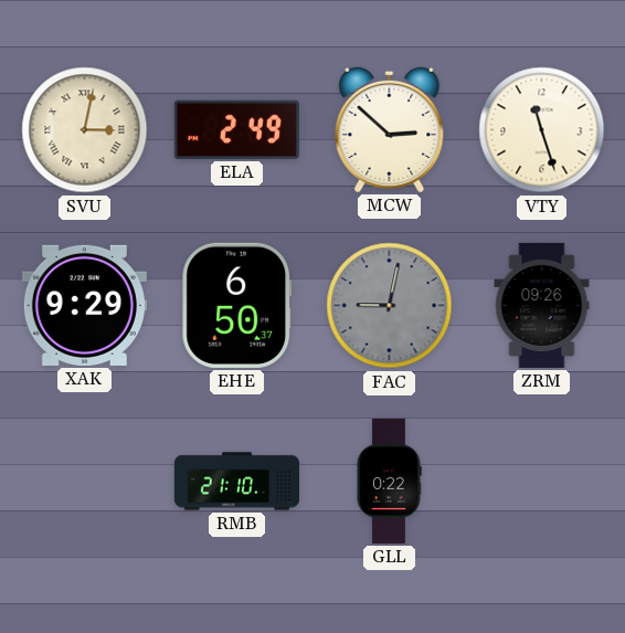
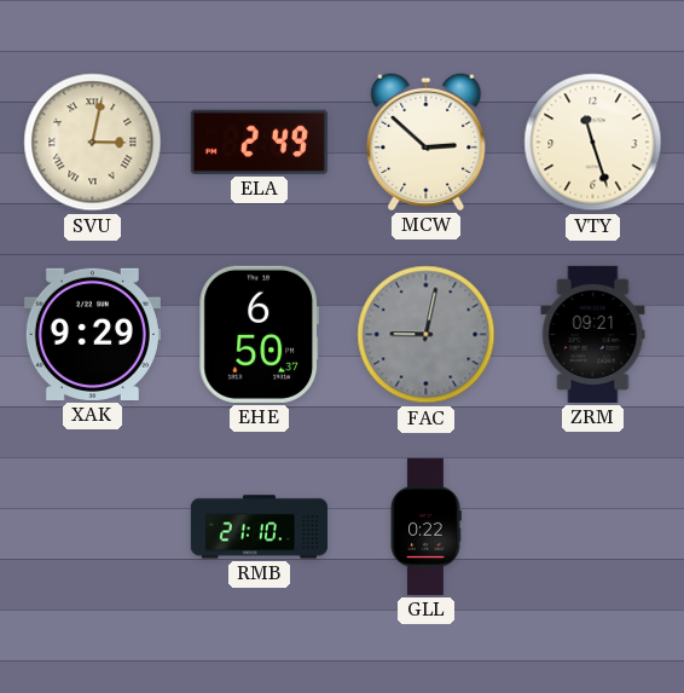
ZRM: 09:26 -> 09:21
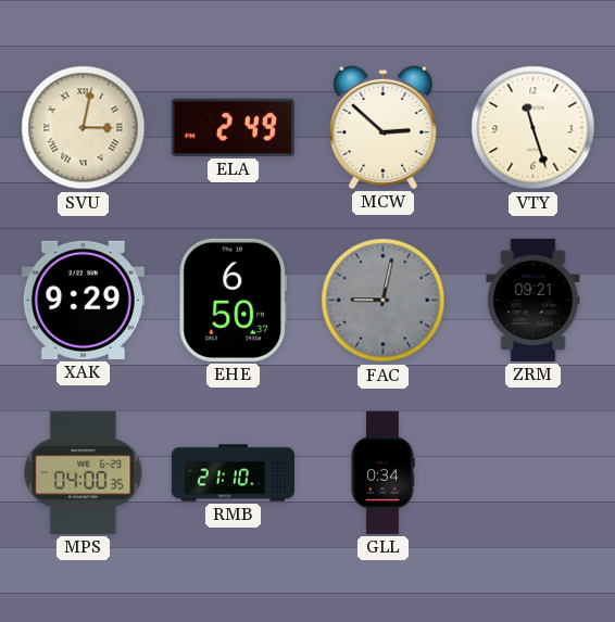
MPS: none -> 04:00
GLL: 0:22 -> 0:34
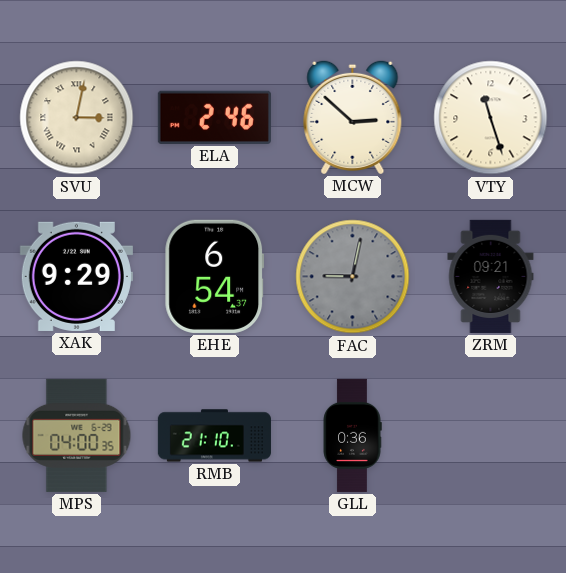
ELA: 2:49 -> 2:46
EHE: 6:50 -> 6:54
GLL: 0:34 -> 0:36
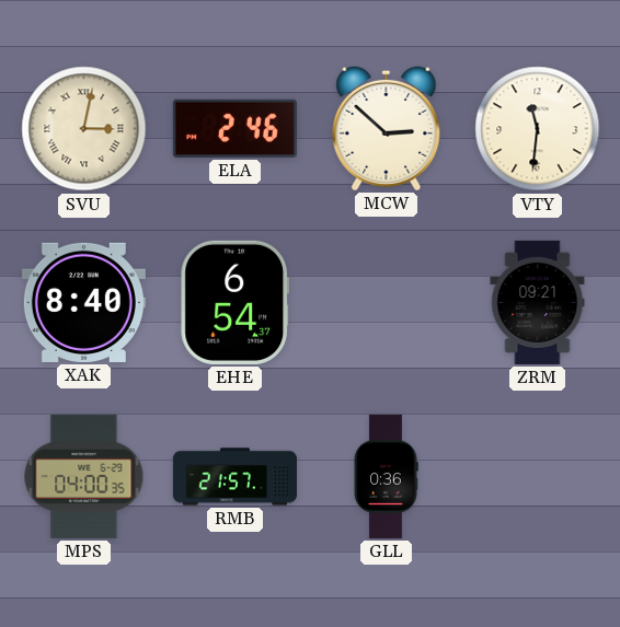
VTY: 11:27 -> 11:31
XAK: 9:29 -> 8:40
FAC: 9:02 -> none
RMB: 21:10 -> 21:57
